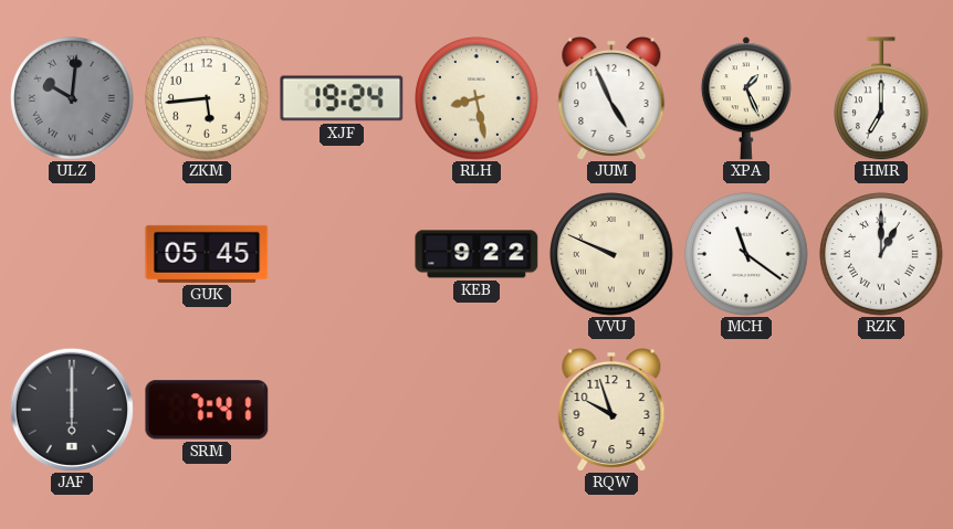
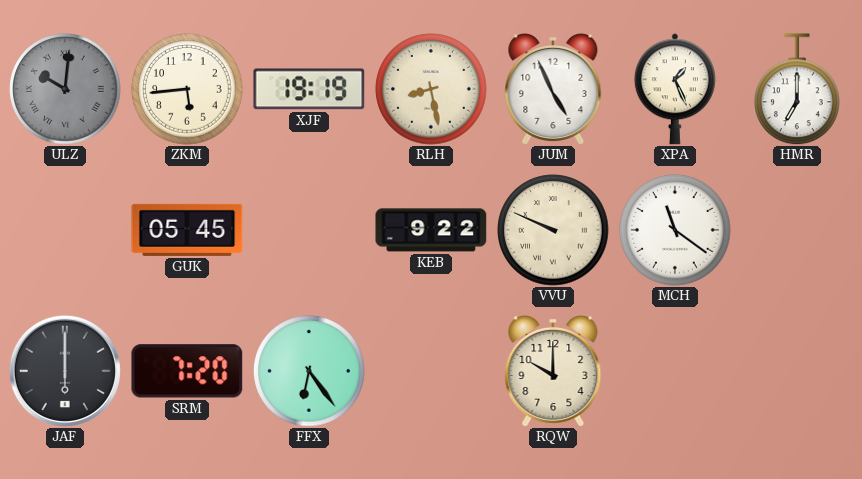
XJF: 19:24 -> 19:19
RZK: 1:00 -> none
SRM: 7:41 -> 7:20
FFX: none -> 6:24
RQW: 9:57 -> 10:00
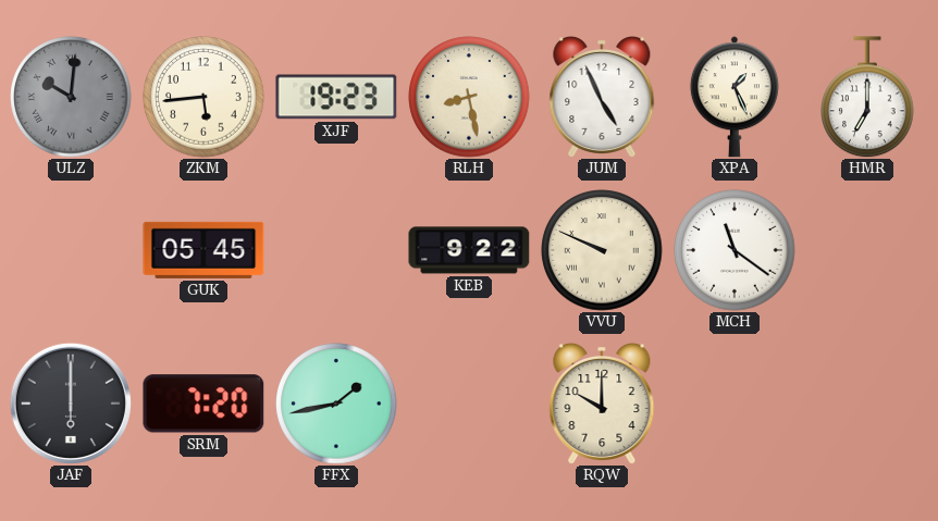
XJF: 19:19 -> 19:23
FFX: 6:24 -> 1:43
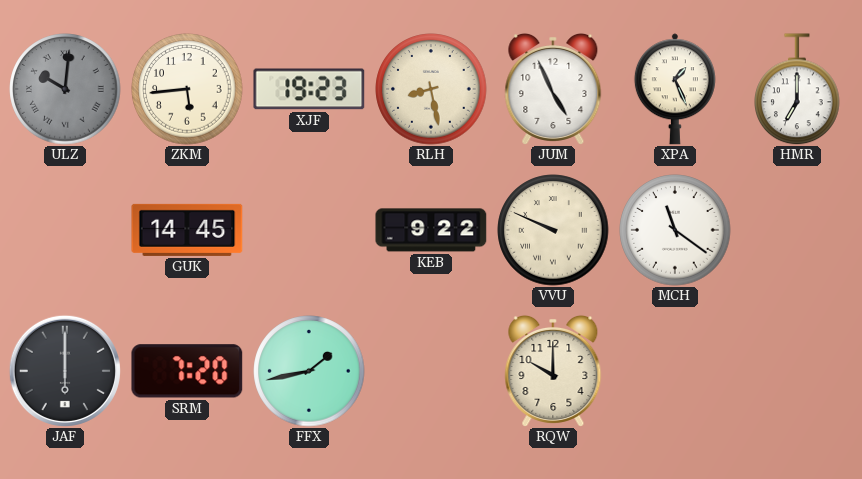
GUK: 05:45 -> 14:45
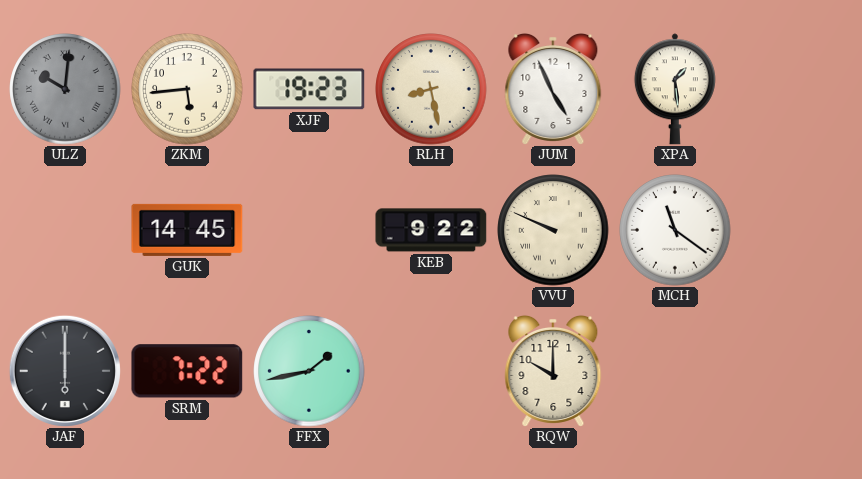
XPA: 1:26 -> 1:29
HMR: 7:00 -> none
SRM: 7:20 -> 7:22
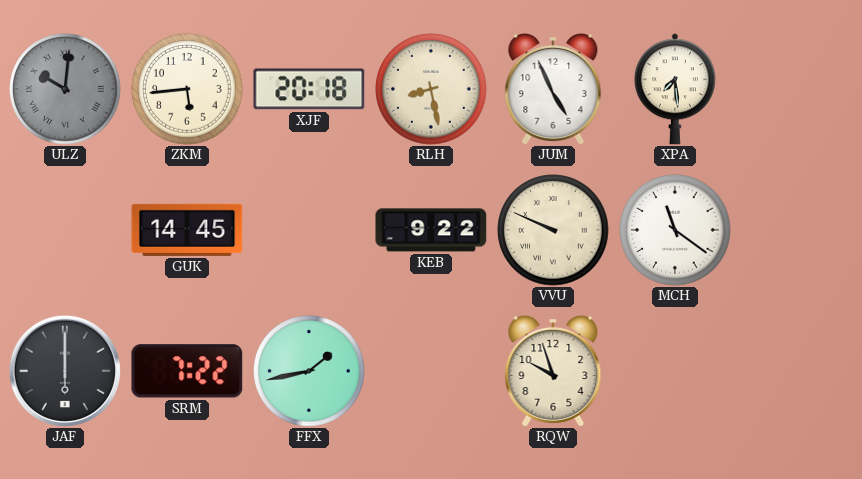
XJF: 19:23 -> 20:18
XPA: 1:29 -> 7:29
RQW: 10:00 -> 9:57
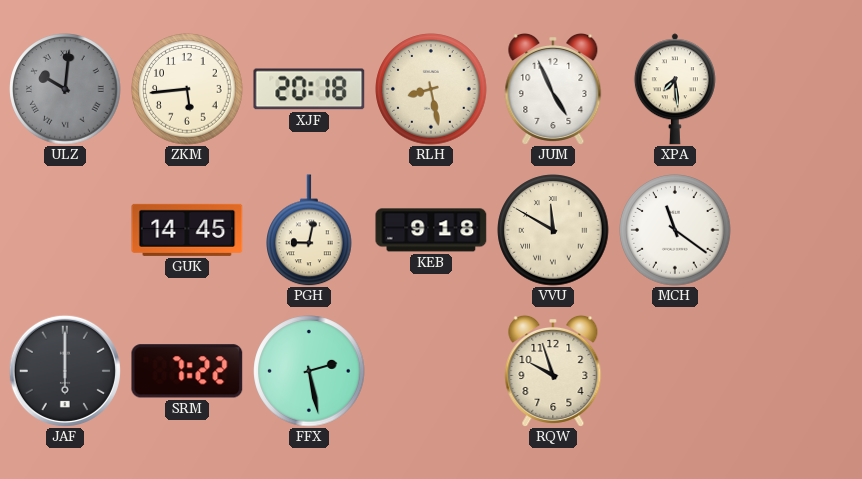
PGH: none -> 9:02
KEB: 9:22 -> 9:18
VVU: 9:49 -> 11:50
FFX: 1:43 -> 2:28
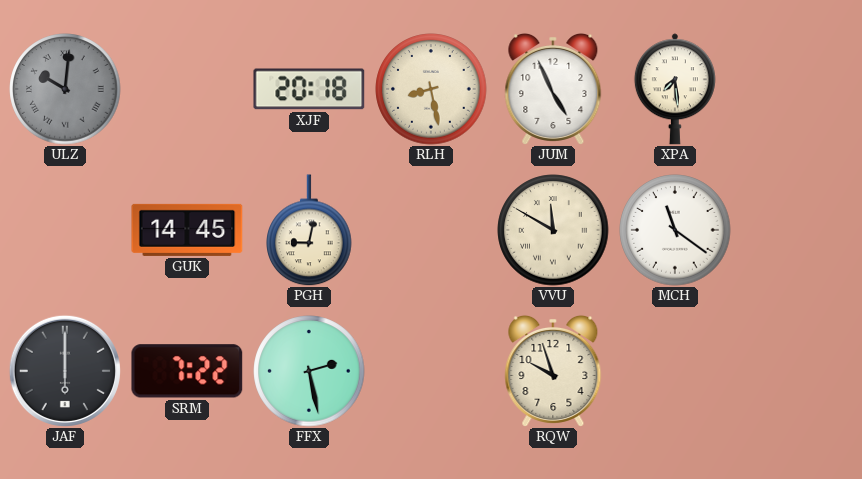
ZKM: 5:44 -> none
KEB: 9:18 -> none
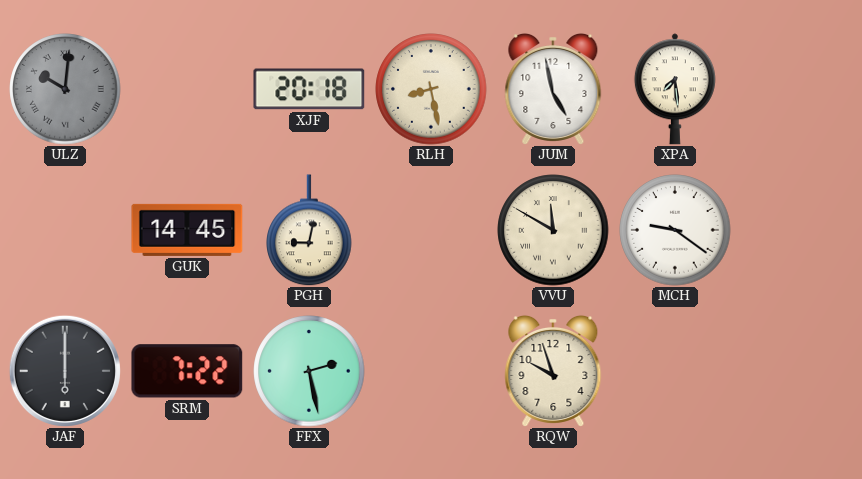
JUM: 4:56 -> 4:58
MCH: 11:21 -> 9:21
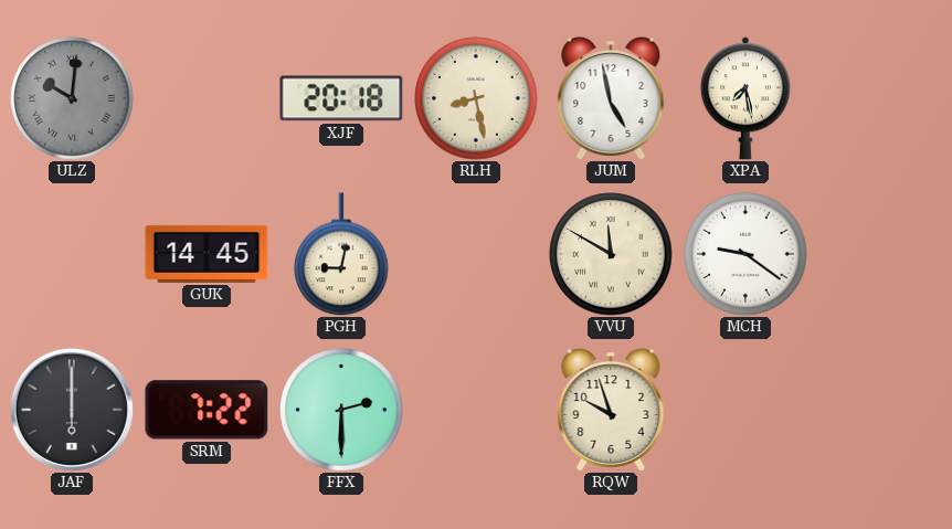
XPA: 7:29 -> 7:28
FFX: 2:28 -> 2:30
